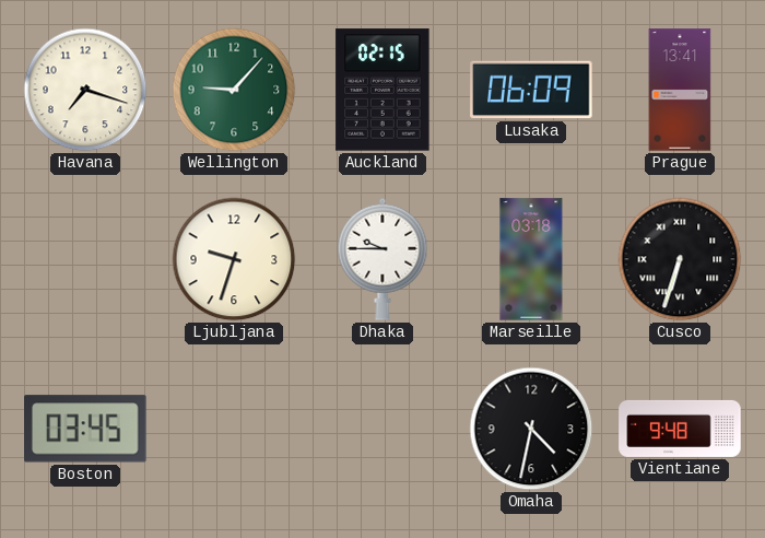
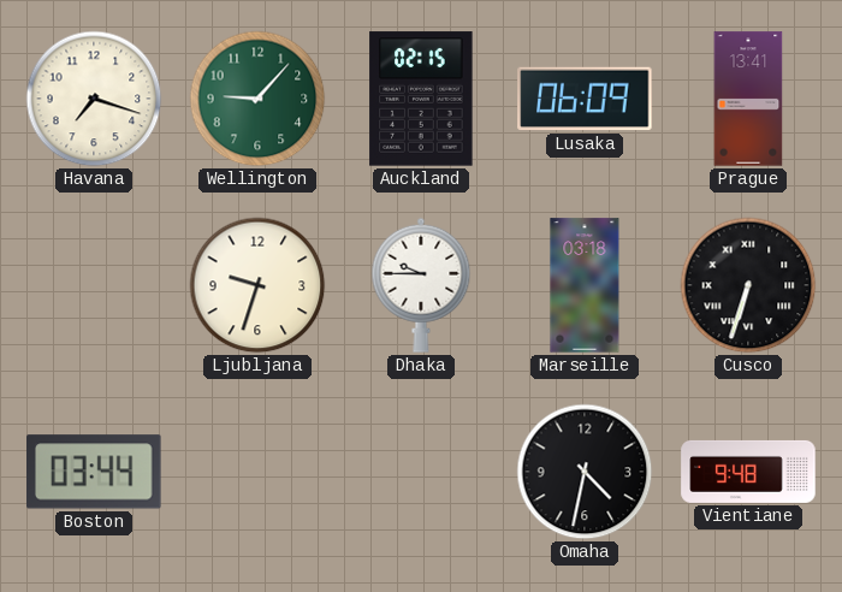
Boston: 03:45 -> 03:44
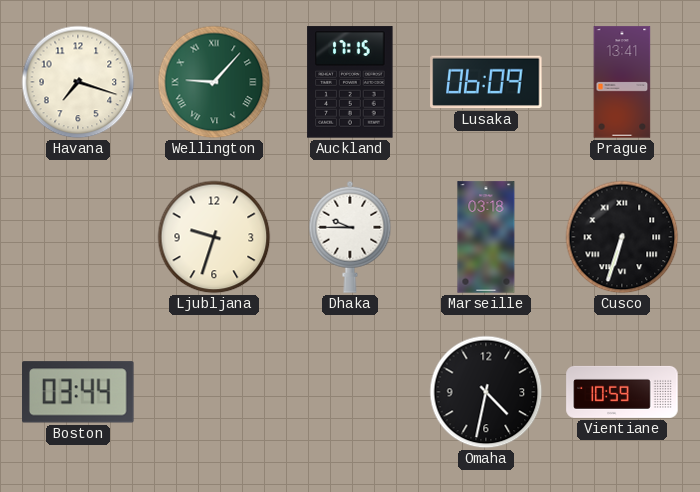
Wellington numerals: Arabic -> Roman
Auckland: 02:15 -> 17:15
Vientiane: 9:48 -> 10:59
